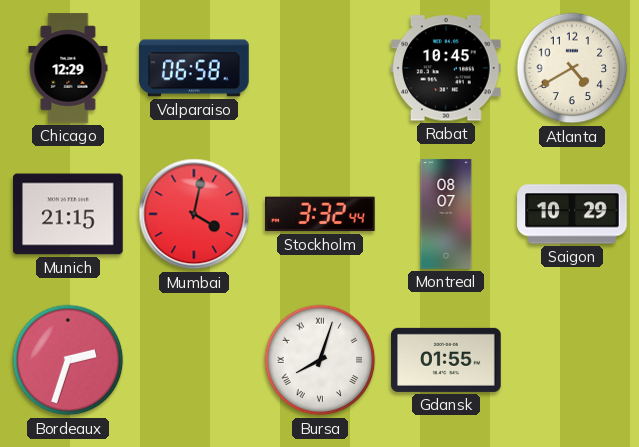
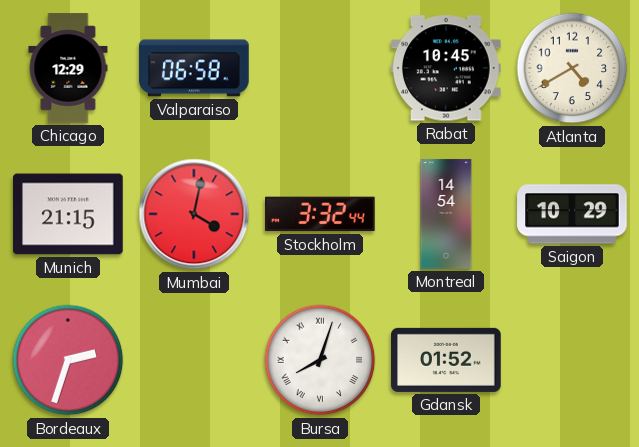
Montreal: 08:07 -> 14:54
Gdansk: 01:55 -> 01:52
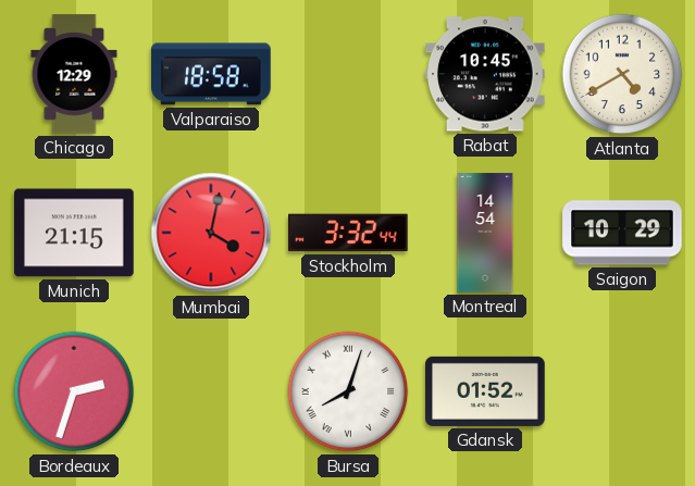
Valparaiso: 06:58 -> 18:58
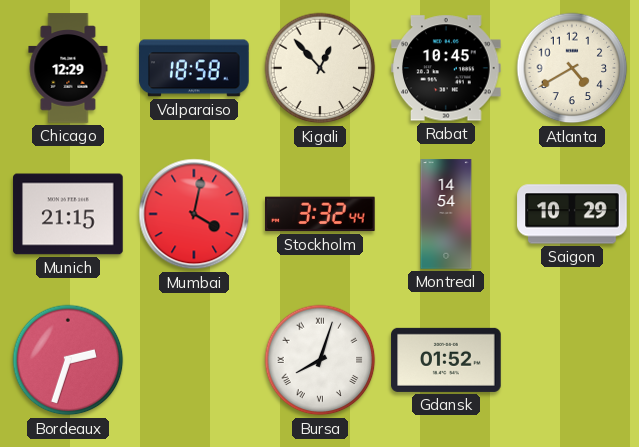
Kigali: none -> 12:53
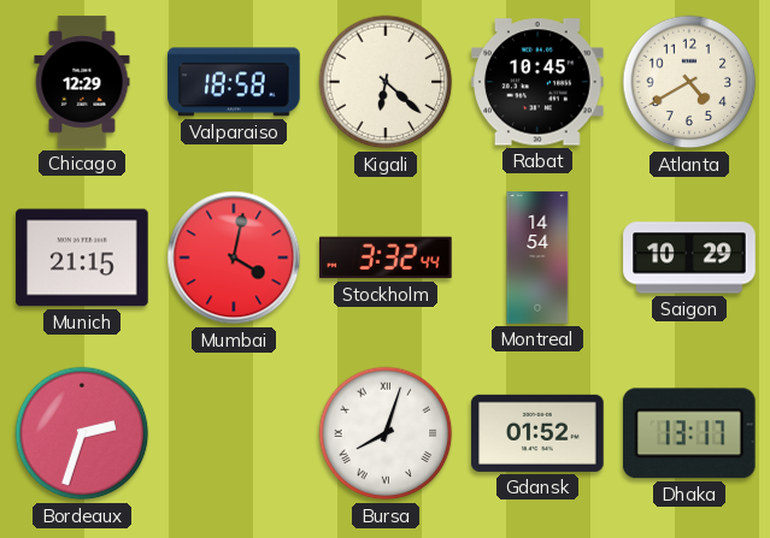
Kigali: 12:53 -> 6:22
Dhaka: none -> 13:17
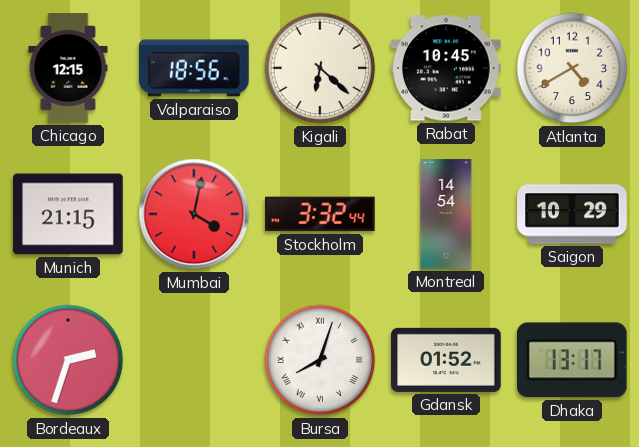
Chicago: 12:29 -> 12:15
Valparaiso: 18:58 -> 18:56
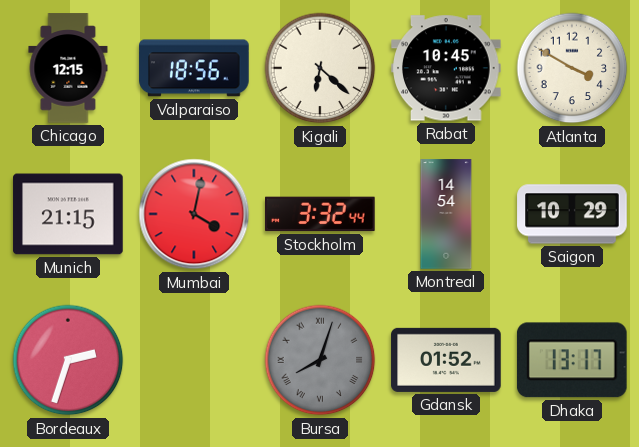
Atlanta: 4:40 -> 3:50
Bursa dial: white -> grey
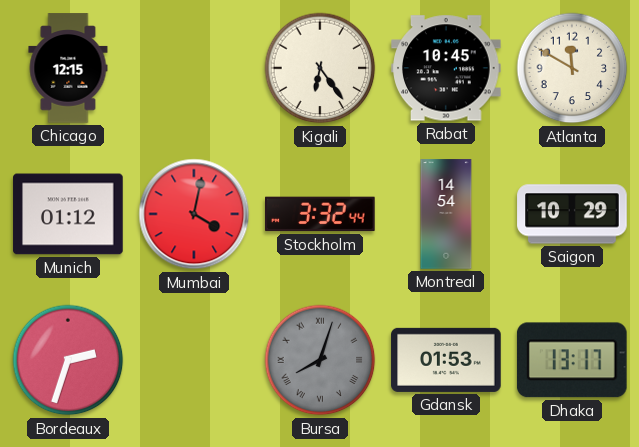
Valparaiso: 18:56 -> none
Kigali: 6:22 -> 6:24
Atlanta: 3:50 -> 11:50
Munich: 21:15 -> 01:12
Gdansk: 01:52 -> 01:53
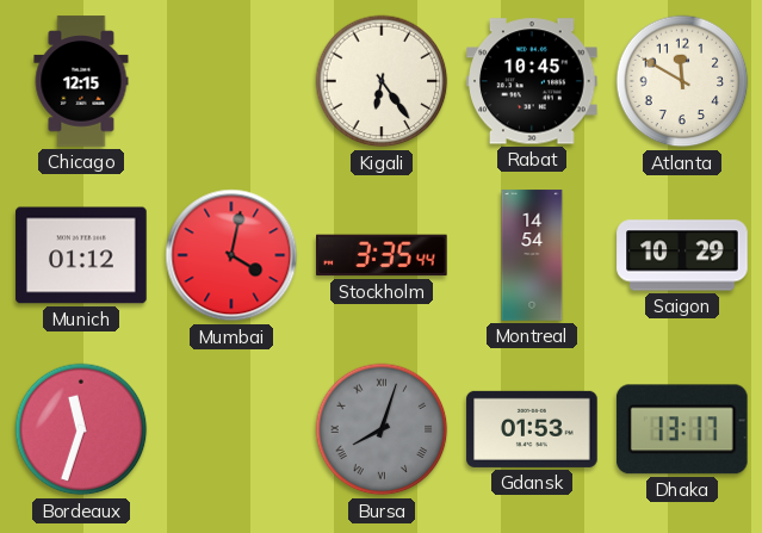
Stockholm: 3:32 -> 3:35
Bordeaux: 2:33 -> 11:33
